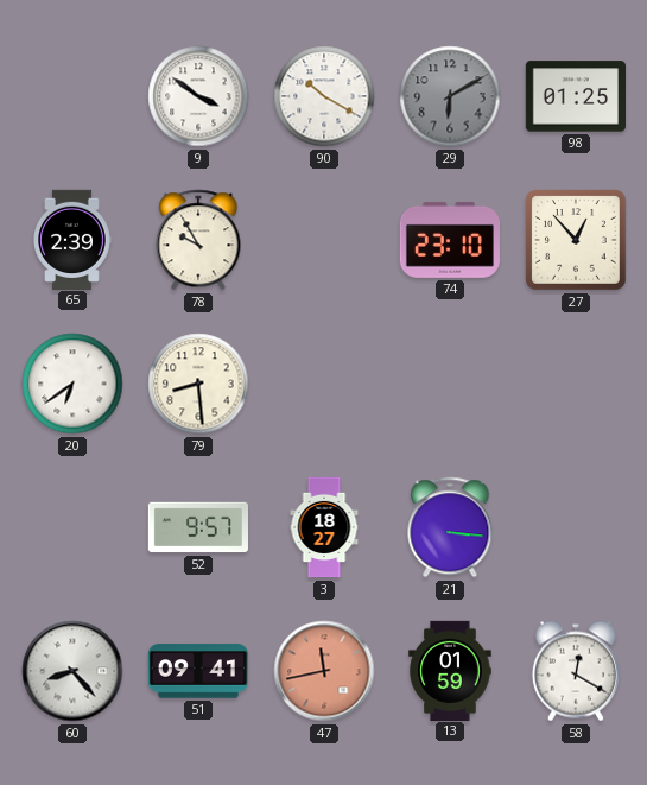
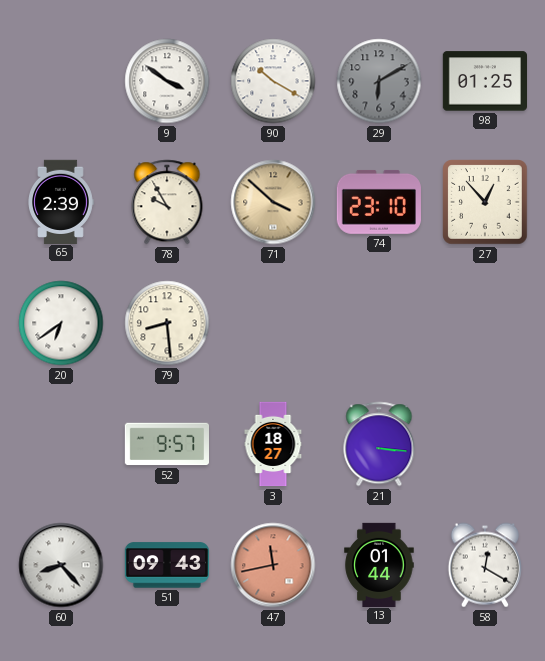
71: none -> 3:52
51: 09:41 -> 09:43
13: 01:59 -> 01:44
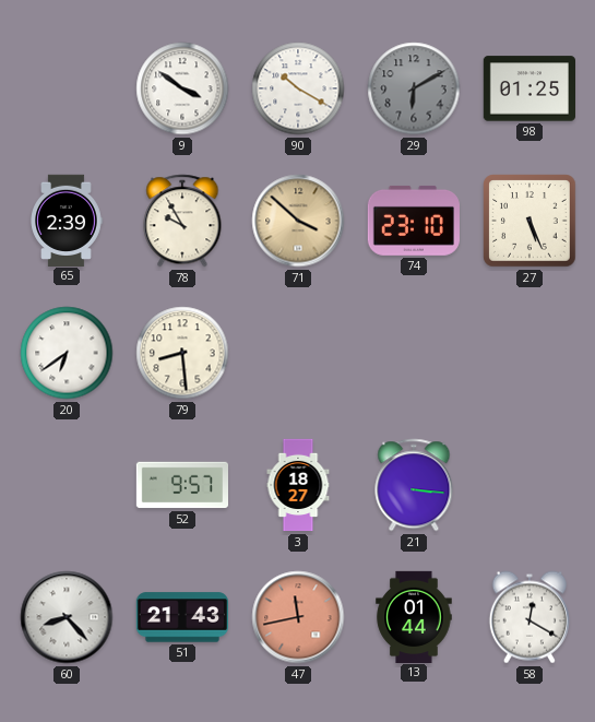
27: 12:53 -> 5:26
51: 09:43 -> 21:43
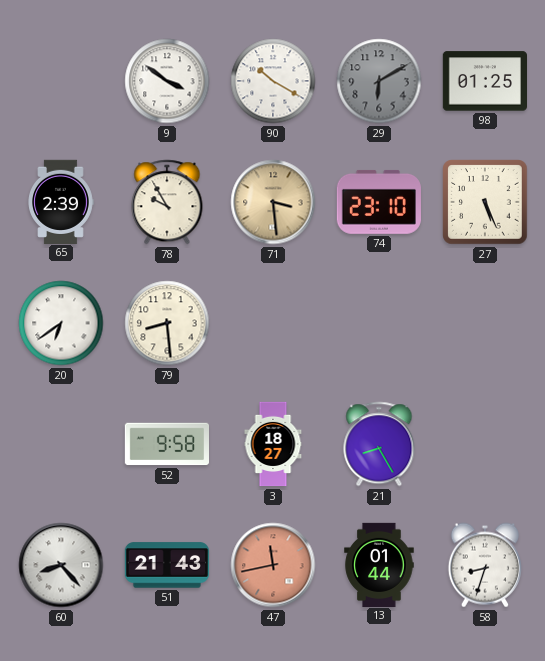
71: 3:52 -> 3:29
52: 9:57 -> 9:58
21: 3:16 -> 8:25
58: 12:20 -> 8:33
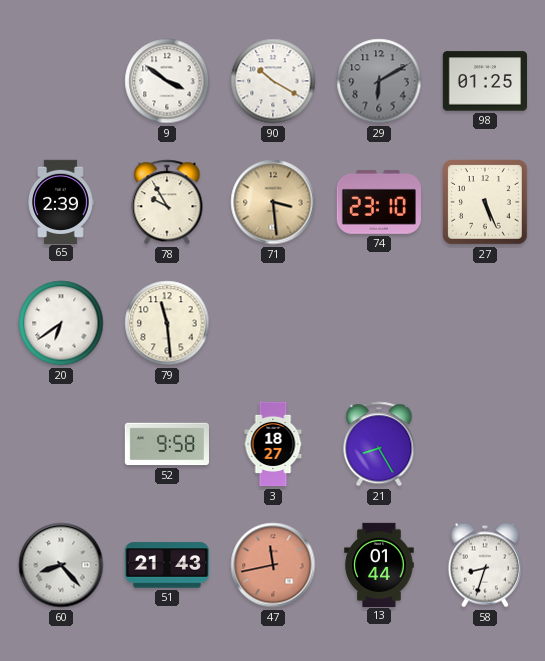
79: 8:29 -> 11:29
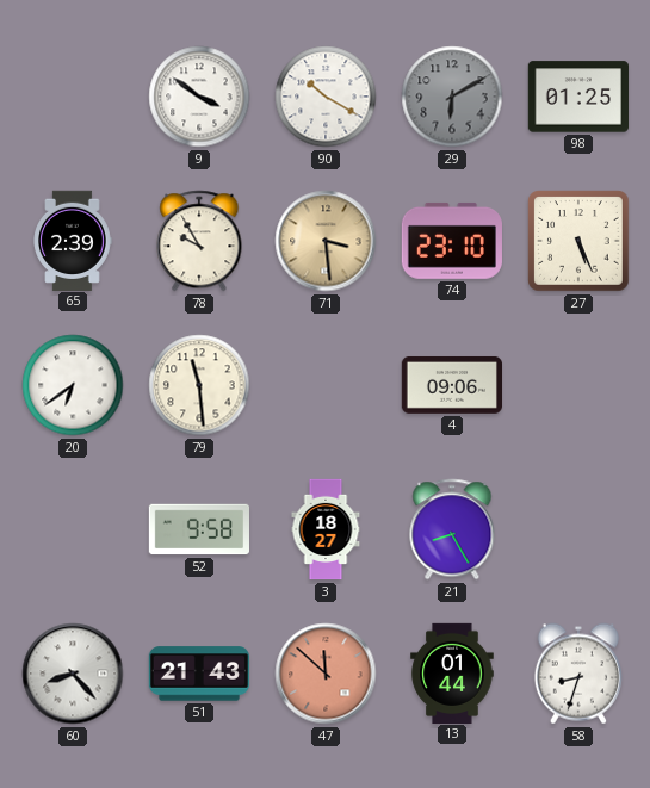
4: none -> 09:06
47: 11:43 -> 11:52
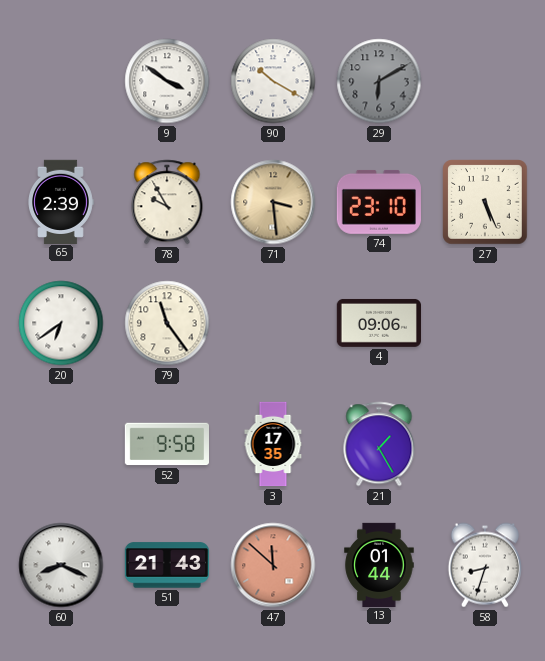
98: 01:25 -> none
79: 11:29 -> 11:24
3: 18:27 -> 17:35
21: 8:25 -> 1:25
60: 8:23 -> 8:19
